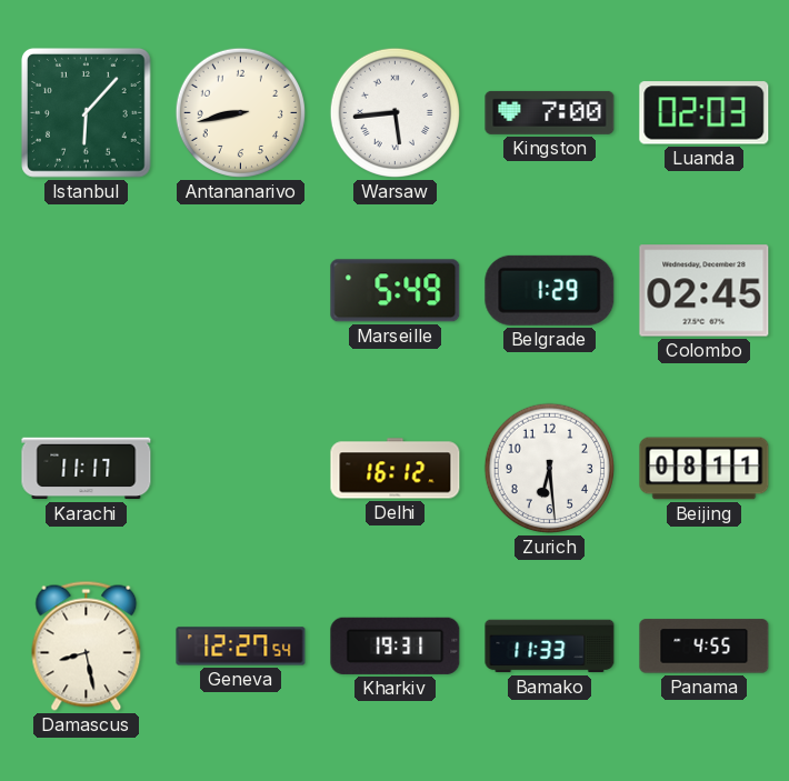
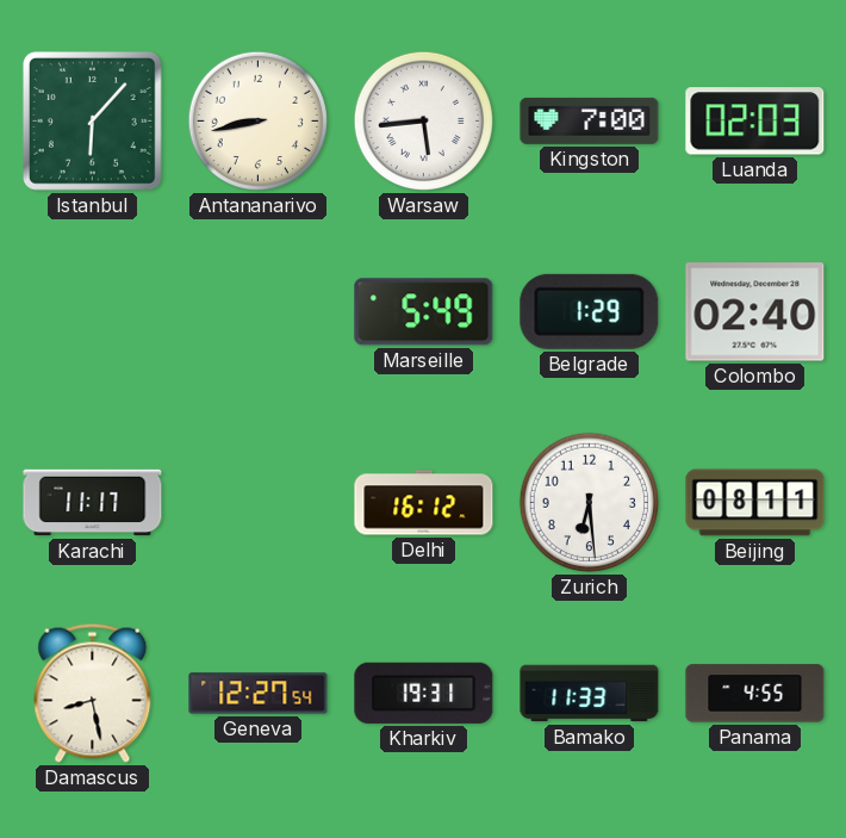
Colombo: 02:45 -> 02:40
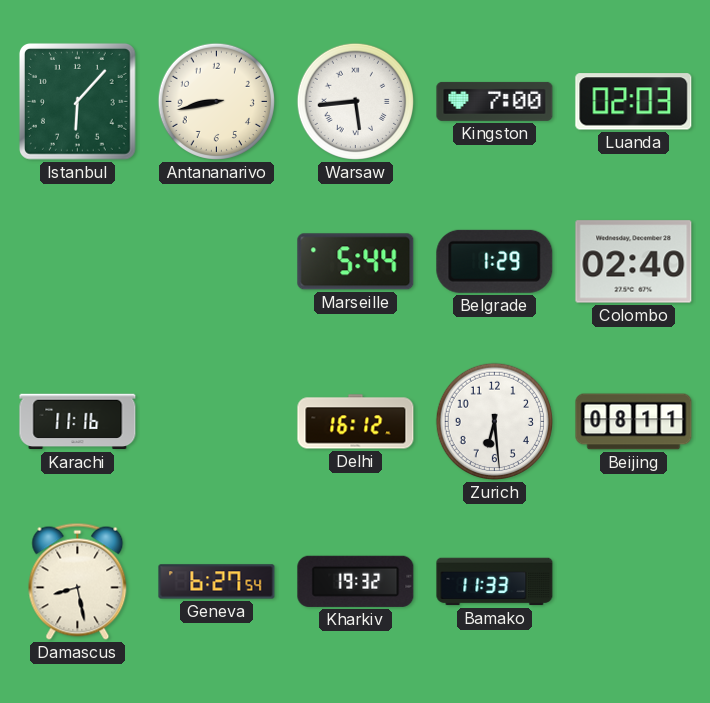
Marseille: 5:49 -> 5:44
Karachi: 11:17 -> 11:16
Geneva: 12:27 -> 6:27
Kharkiv: 19:31 -> 19:32
Panama: 4:55 -> none
